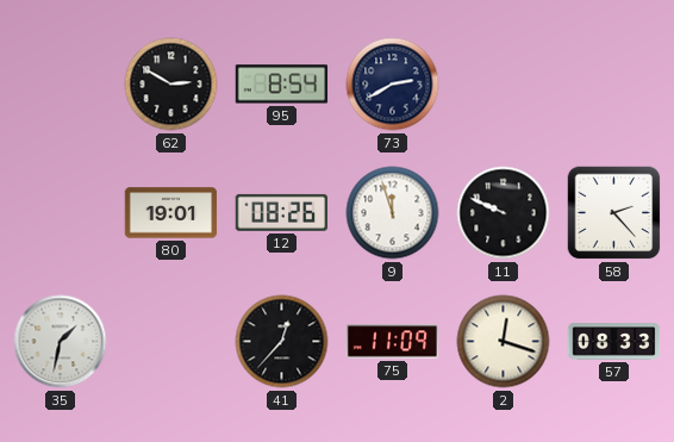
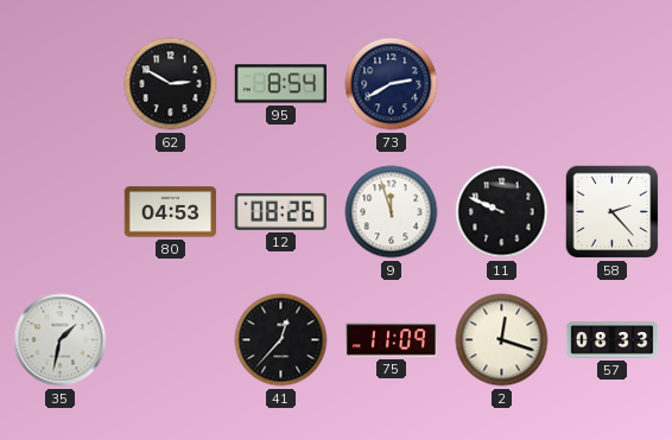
80: 19:01 -> 04:53
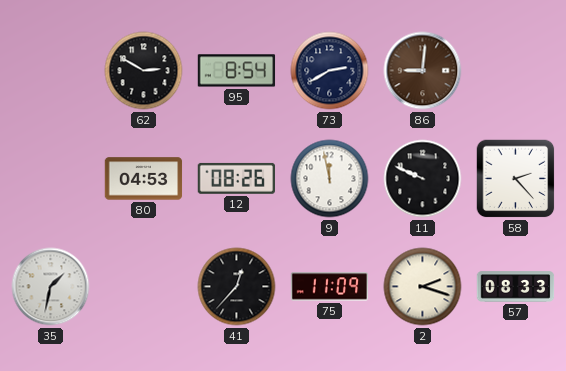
86: none -> 9:01
9: 11:57 -> 11:58
2: 12:18 -> 2:18
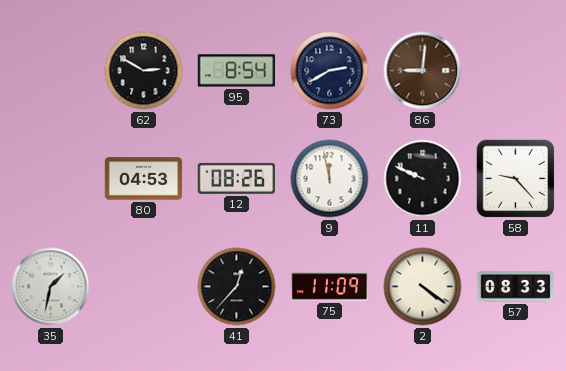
58: 2:23 -> 9:23
2: 2:18 -> 4:21
